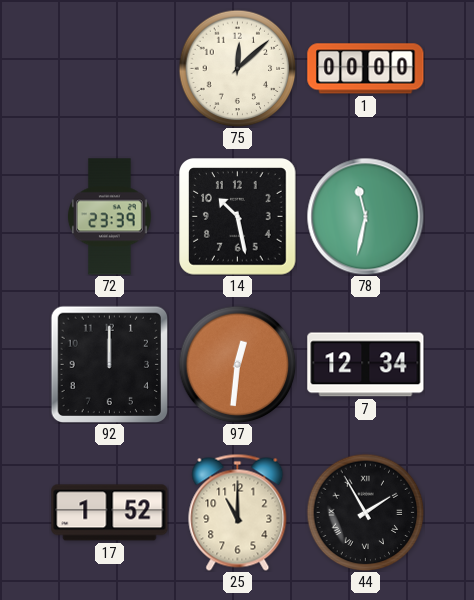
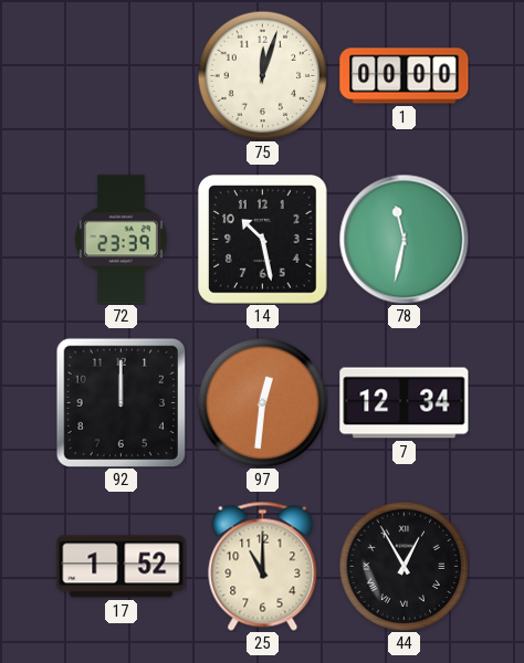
75: 12:08 -> 12:03
44: 1:55 -> 12:55
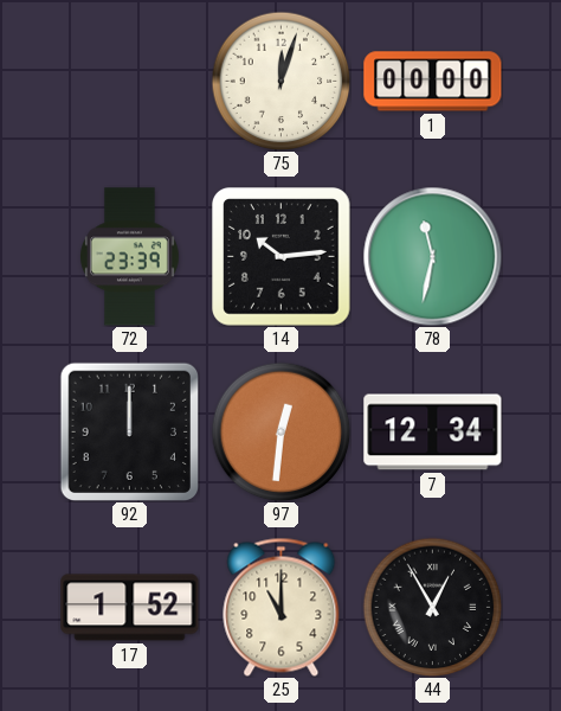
14: 10:28 -> 10:14
